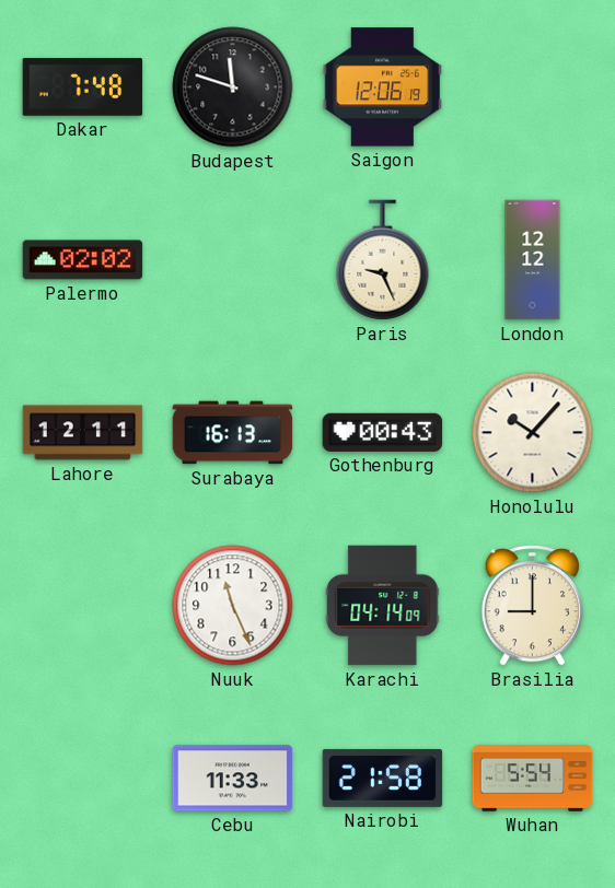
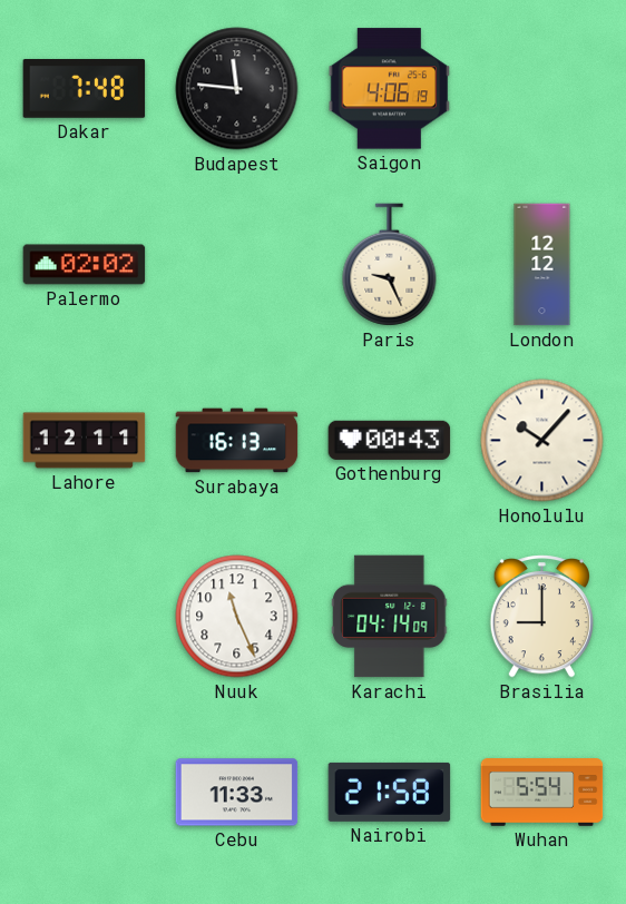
Budapest: 11:48 -> 11:46
Saigon: 12:06 -> 4:06
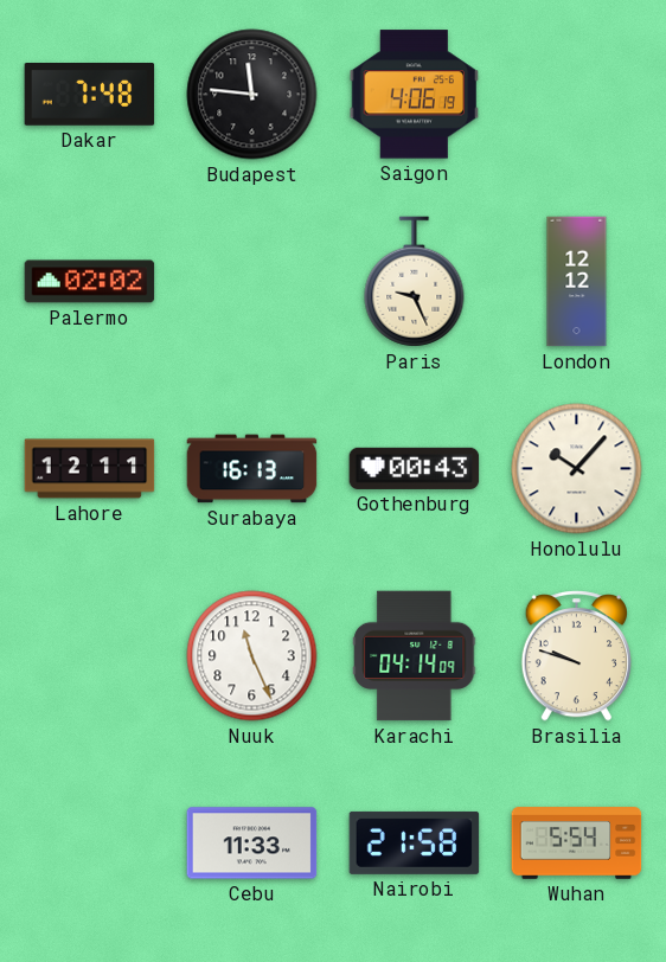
Brasilia: 9:00 -> 9:48
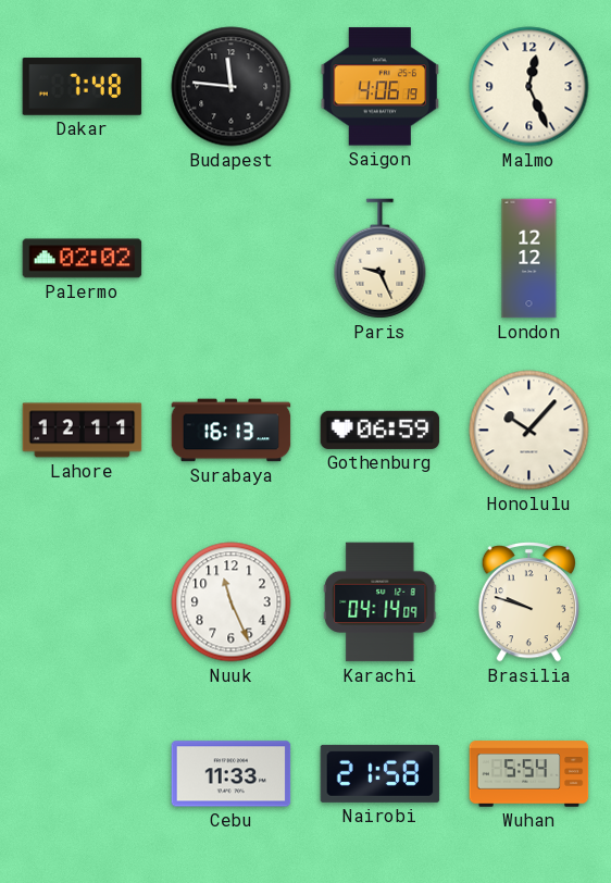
Malmo: none -> 12:26
Gothenburg: 00:43 -> 06:59
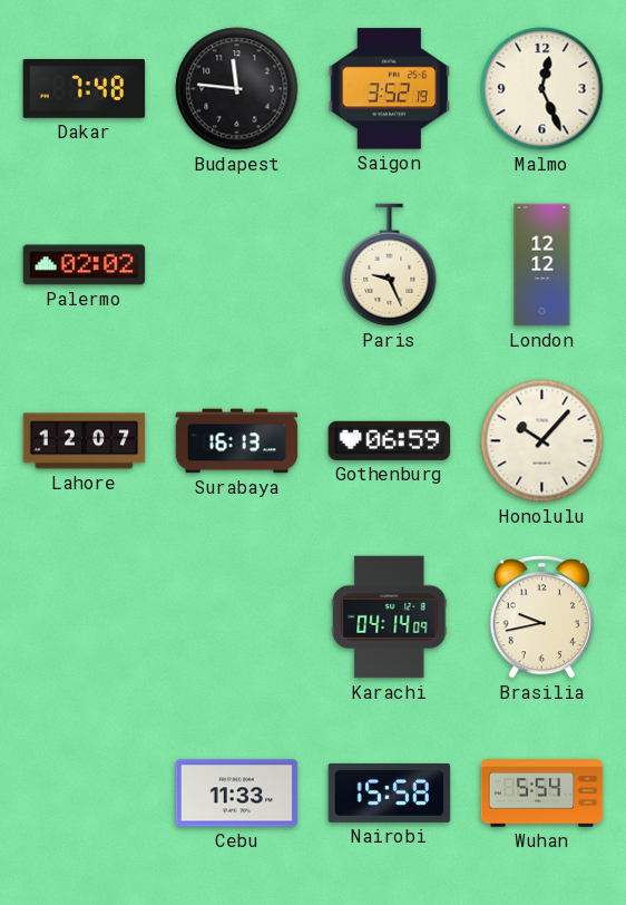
Saigon: 4:06 -> 3:52
Lahore: 12:11 -> 12:07
Nuuk: 11:26 -> none
Brasilia: 9:48 -> 9:43
Nairobi: 21:58 -> 15:58
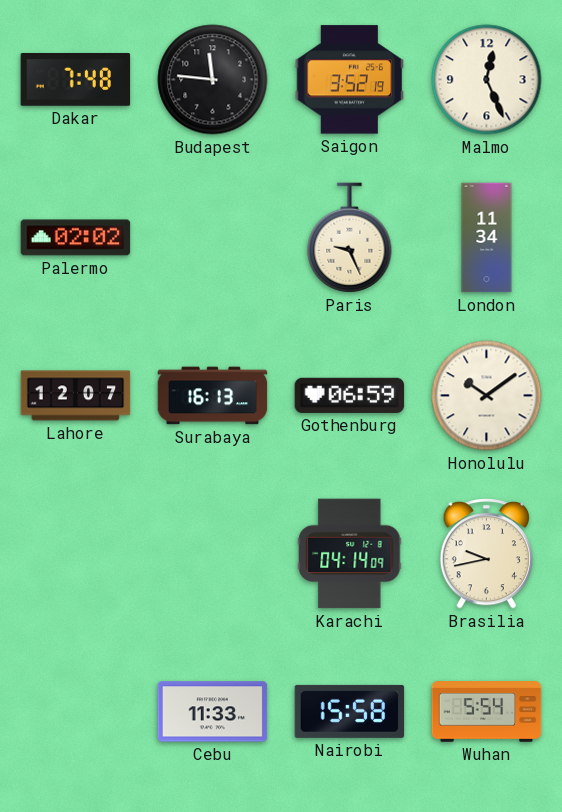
London: 12:12 -> 11:34
Honolulu: 10:07 -> 10:09
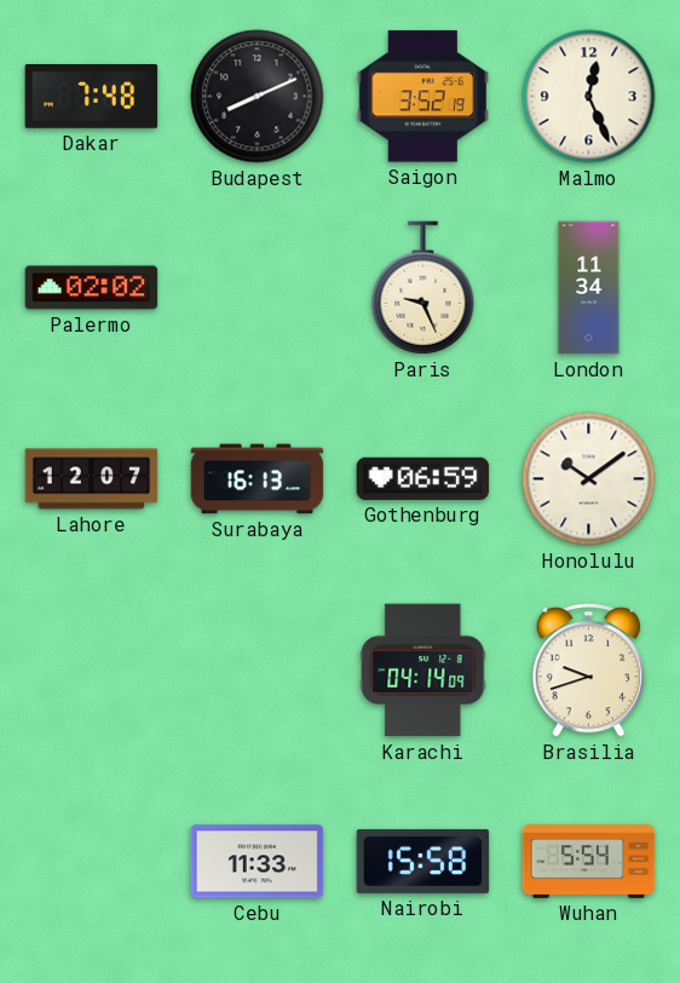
Budapest: 11:46 -> 8:11
Brasilia: 9:43 -> 9:42
